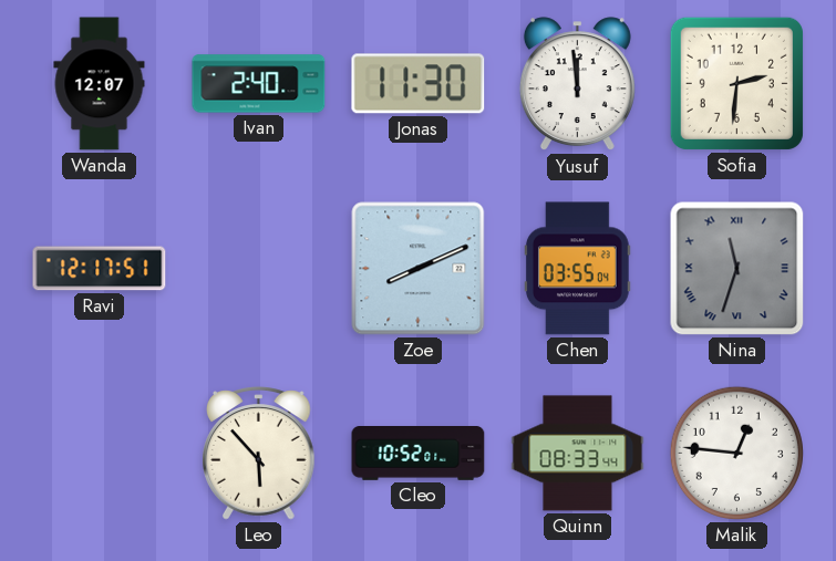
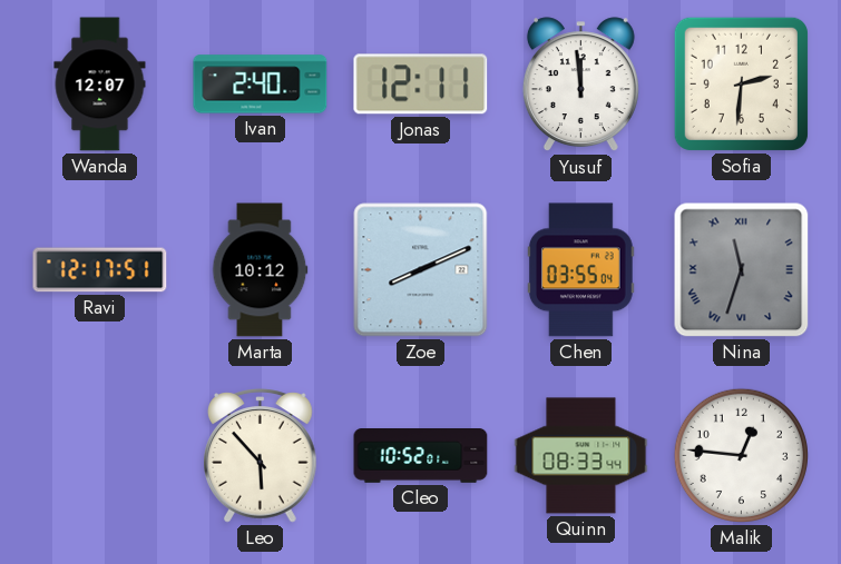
Jonas: 11:30 -> 12:11
Marta: none -> 10:12
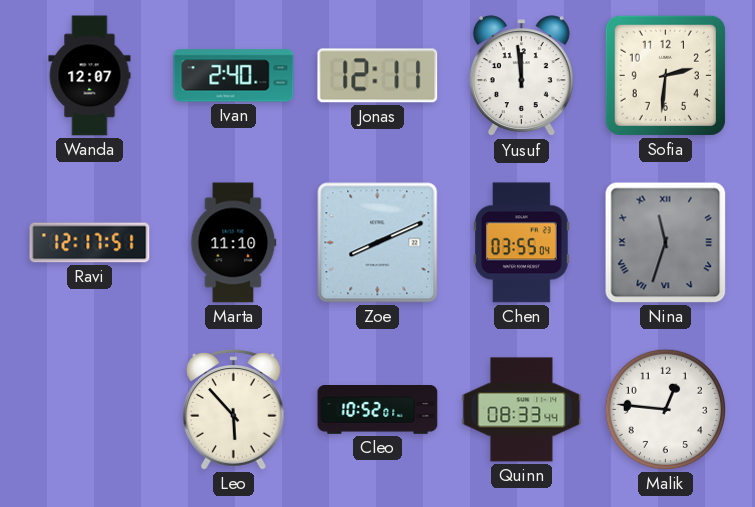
Marta: 10:12 -> 11:10
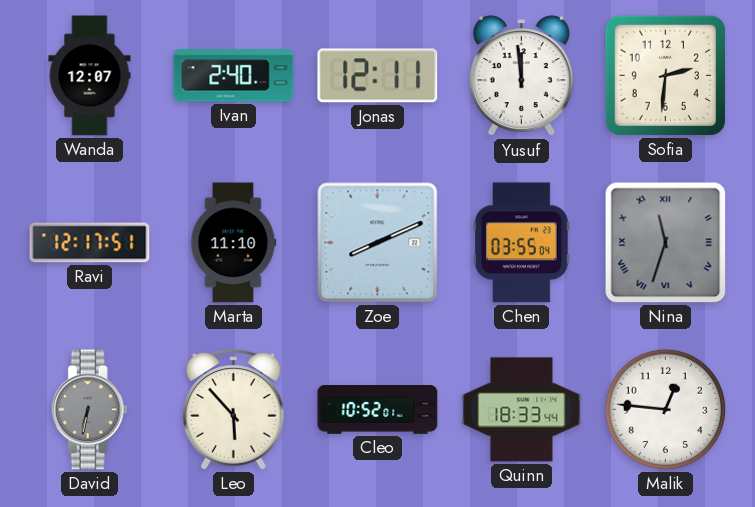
David: none -> 6:32
Quinn: 08:33 -> 18:33
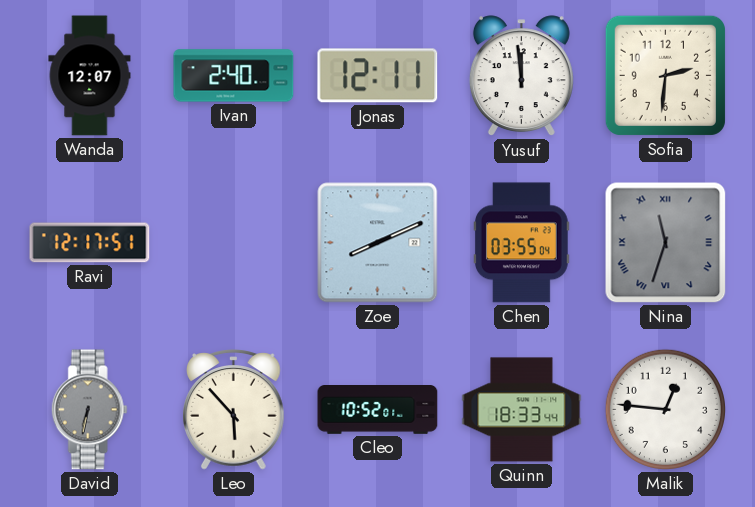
Marta: 11:10 -> none
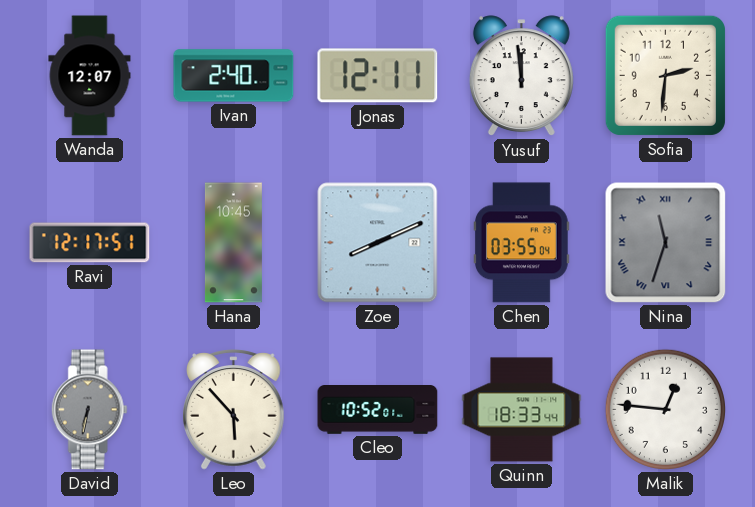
Hana: none -> 10:45
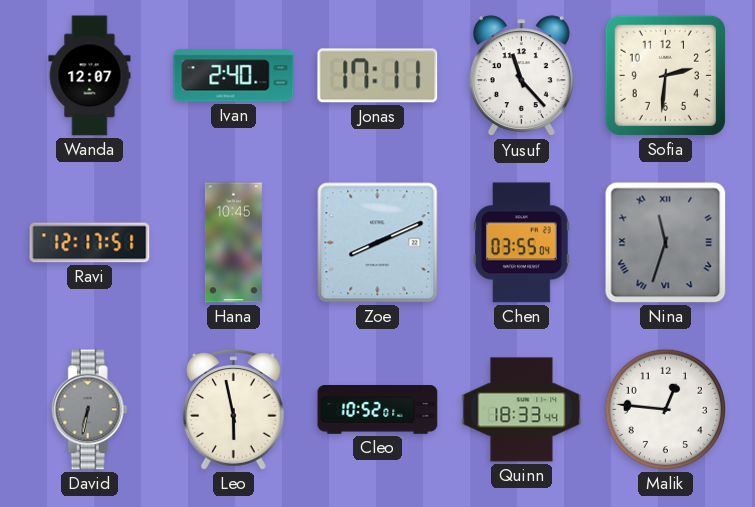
Jonas: 12:11 -> 17:11
Yusuf: 11:59 -> 11:23
Leo: 5:53 -> 5:58
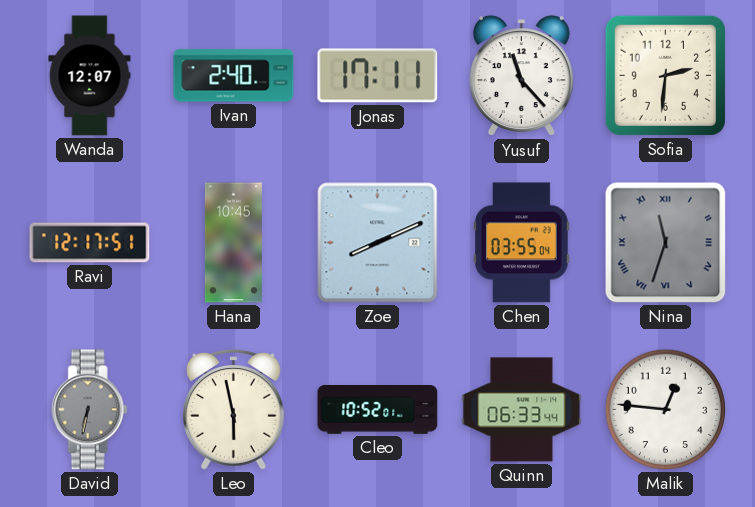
Quinn: 18:33 -> 06:33
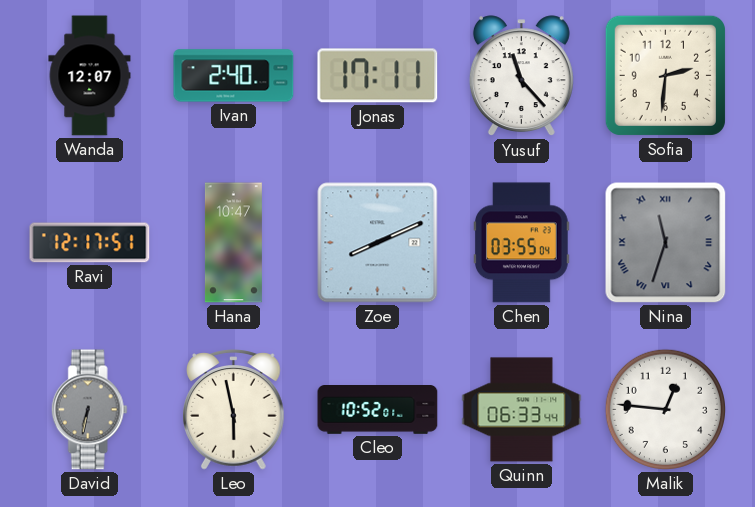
Hana: 10:45 -> 10:47
